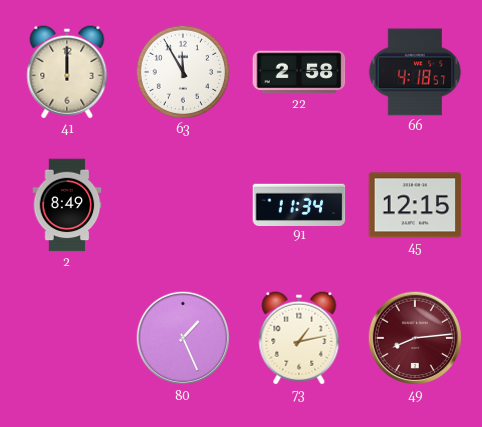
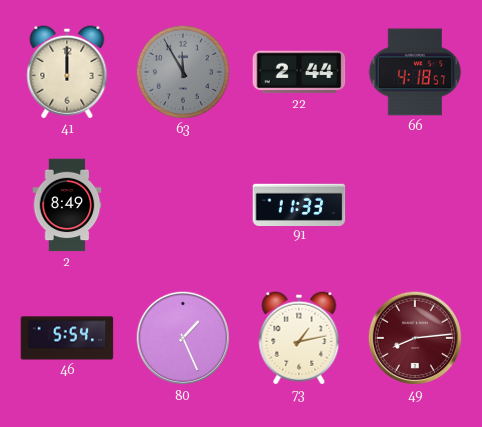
63 dial: white -> grey
22: 2:58 -> 2:44
91: 11:34 -> 11:33
45: 12:15 -> none
46: none -> 5:54
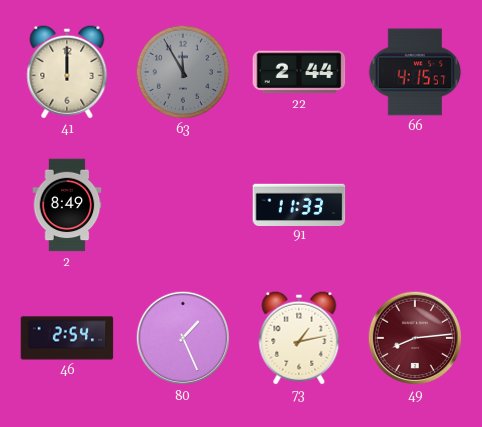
66: 4:18 -> 4:15
46: 5:54 -> 2:54
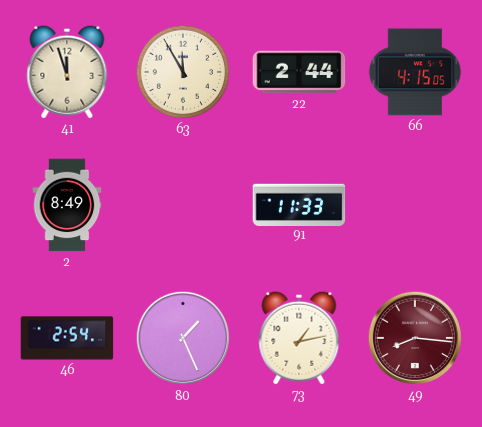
41: 12:00 -> 11:57
63 dial: grey -> cream
66: 4:15:57 -> 4:15:05
49: 8:14 -> 8:16
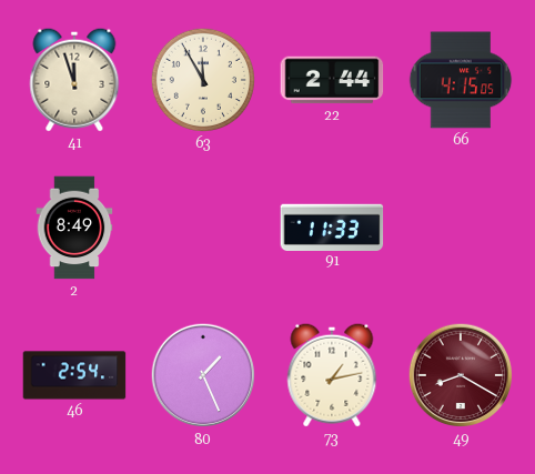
49: 8:16 -> 8:20
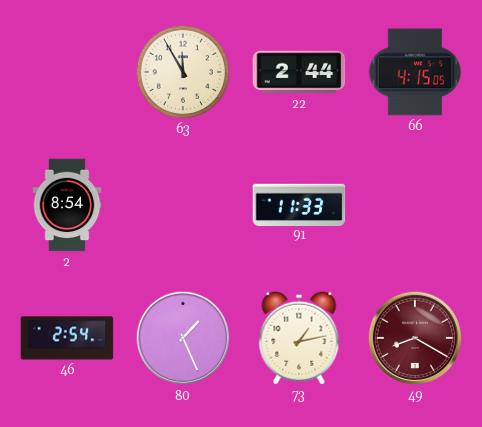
41: 11:57 -> none
2: 8:49 -> 8:54
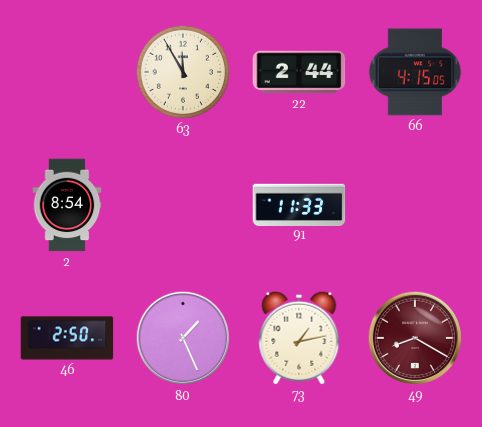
46: 2:54 -> 2:50
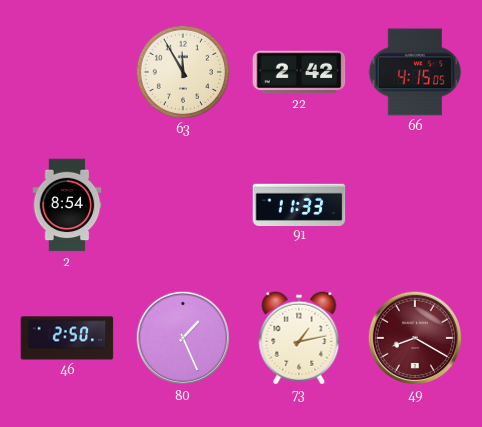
22: 2:44 -> 2:42
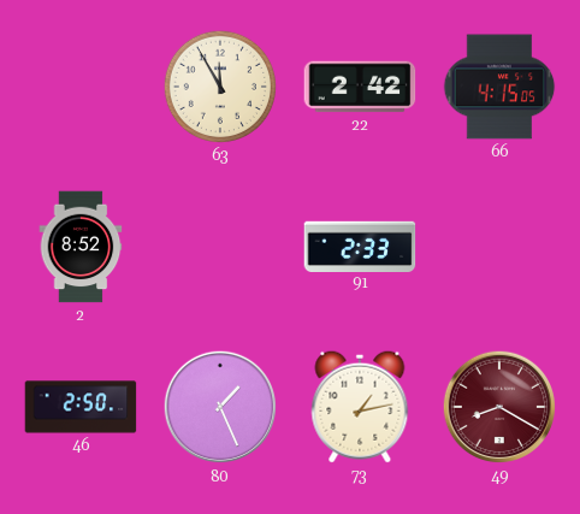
2: 8:54 -> 8:52
91: 11:33 -> 2:33
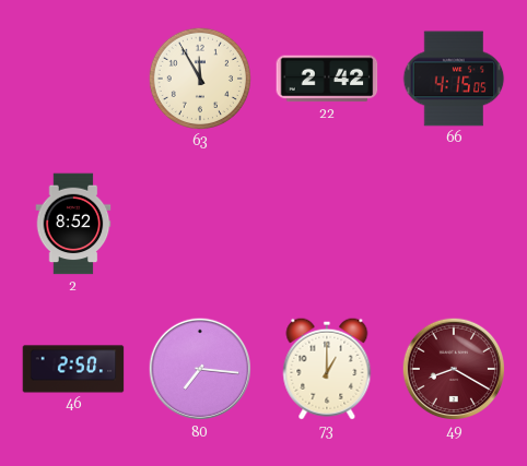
91: 2:33 -> none
80: 1:26 -> 7:16
73: 1:13 -> 1:00
